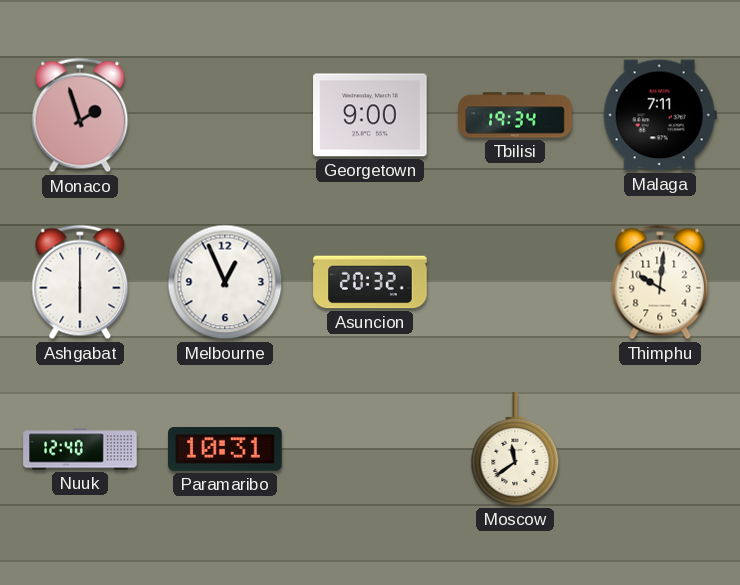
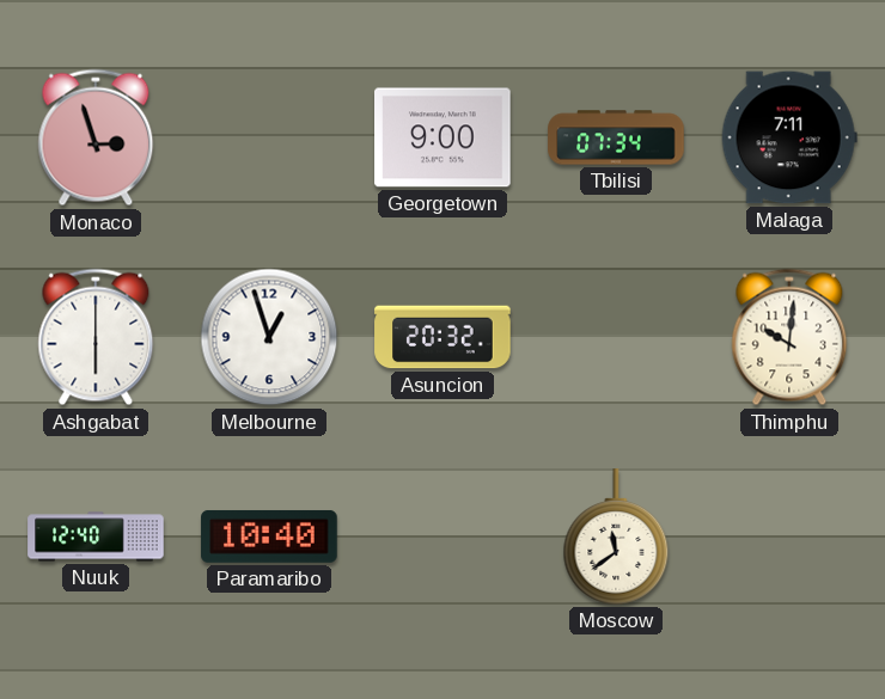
Monaco: 1:57 -> 2:57
Tbilisi: 19:34 -> 07:34
Melbourne: 12:56 -> 12:57
Paramaribo: 10:31 -> 10:40
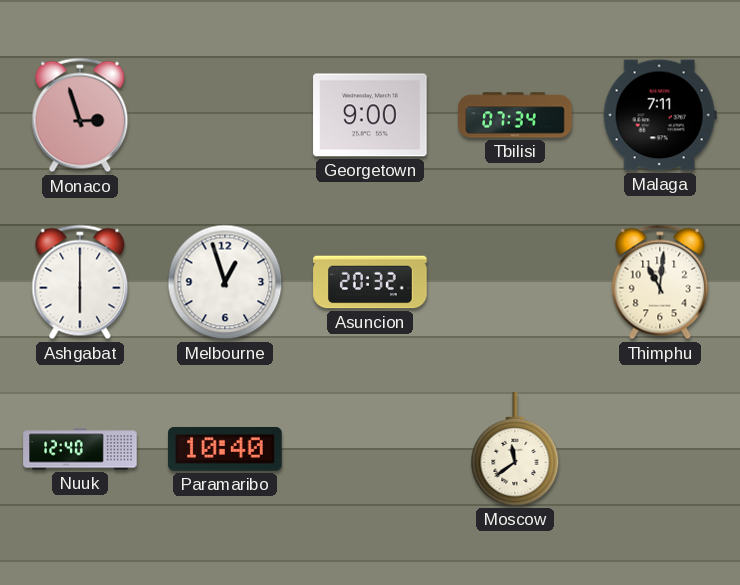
Thimphu: 10:01 -> 11:01
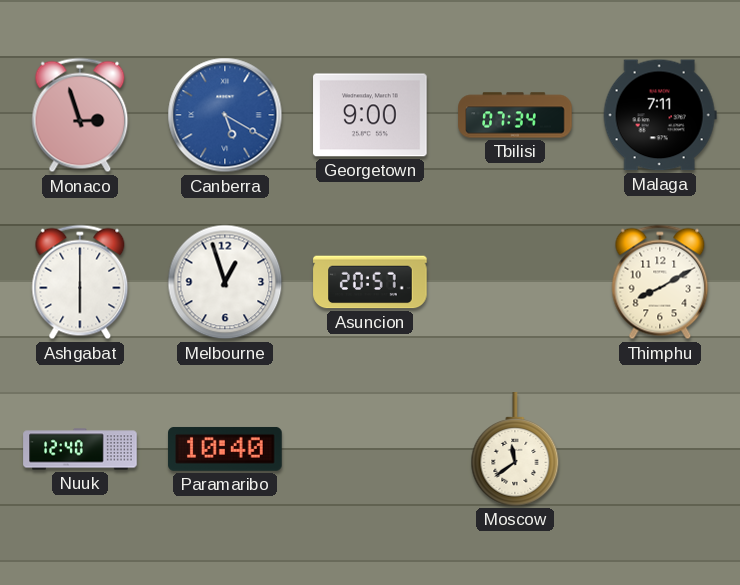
Canberra: none -> 5:20
Asuncion: 20:32 -> 20:57
Thimphu: 11:01 -> 8:10
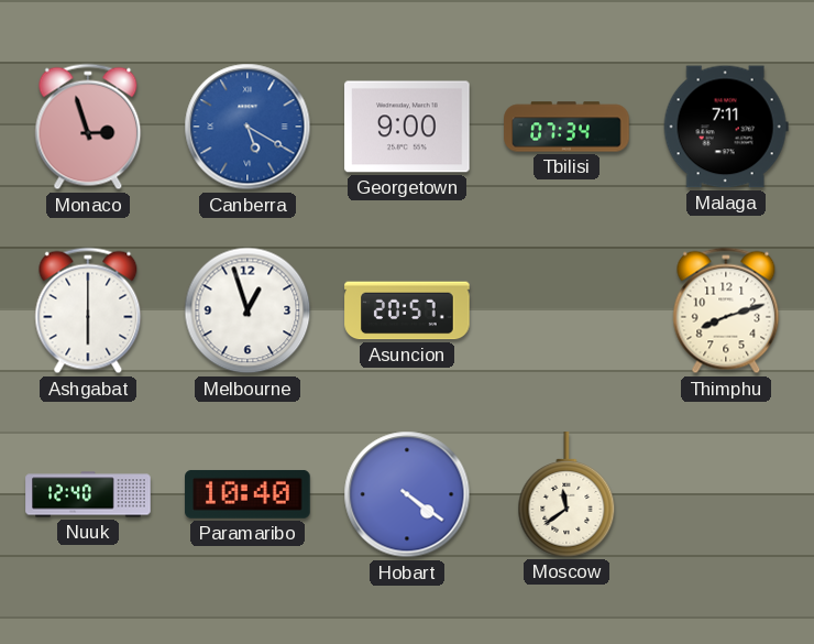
Thimphu: 8:10 -> 8:12
Hobart: none -> 4:21
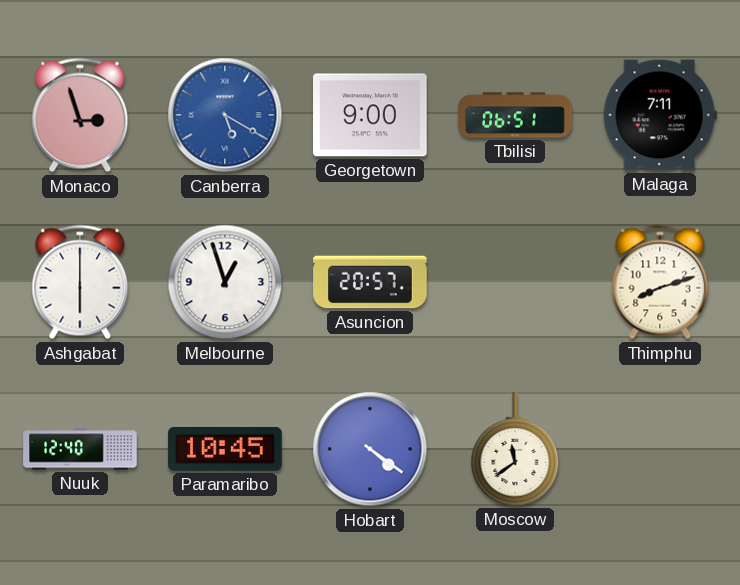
Tbilisi: 07:34 -> 06:51
Paramaribo: 10:40 -> 10:45
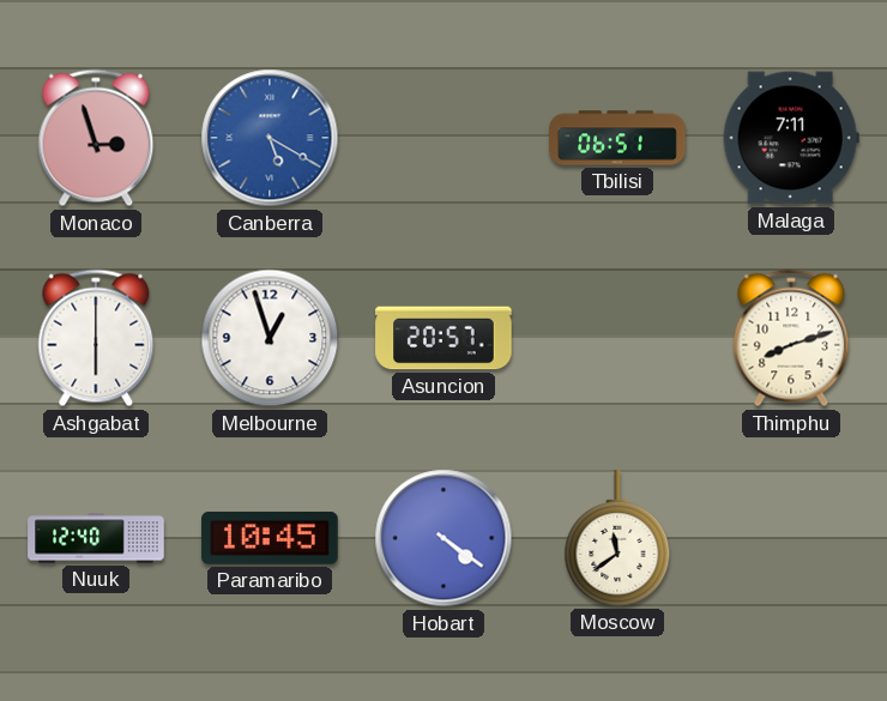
Georgetown: 9:00 -> none
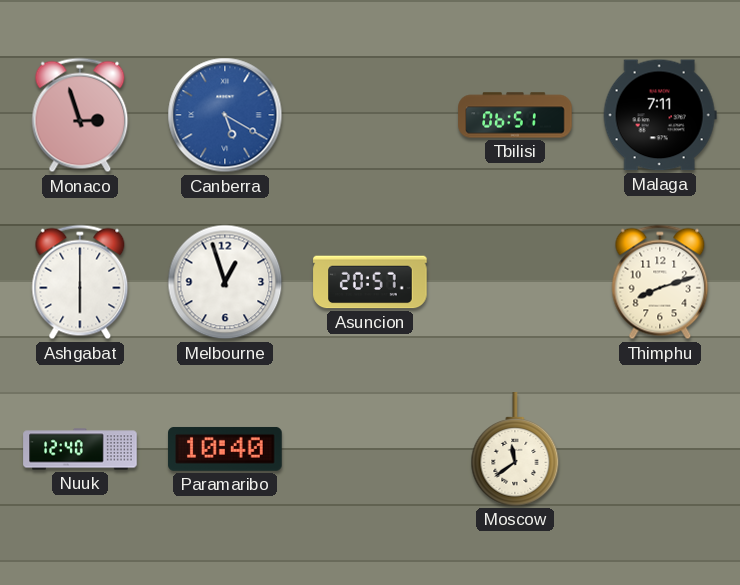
Paramaribo: 10:45 -> 10:40
Hobart: 4:21 -> none
